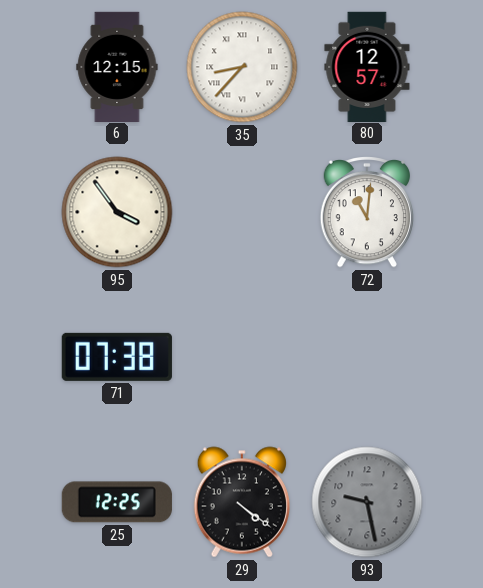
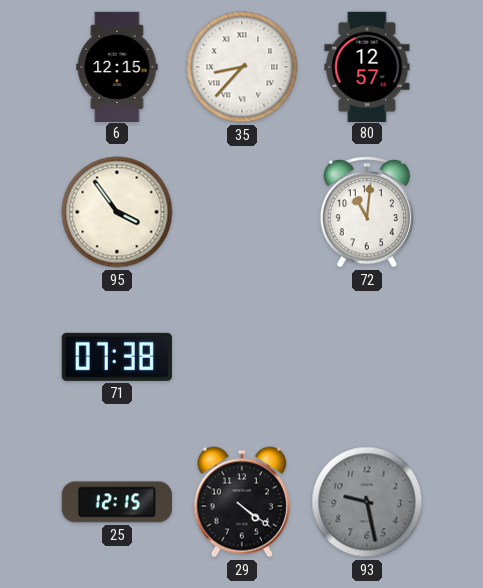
25: 12:25 -> 12:15
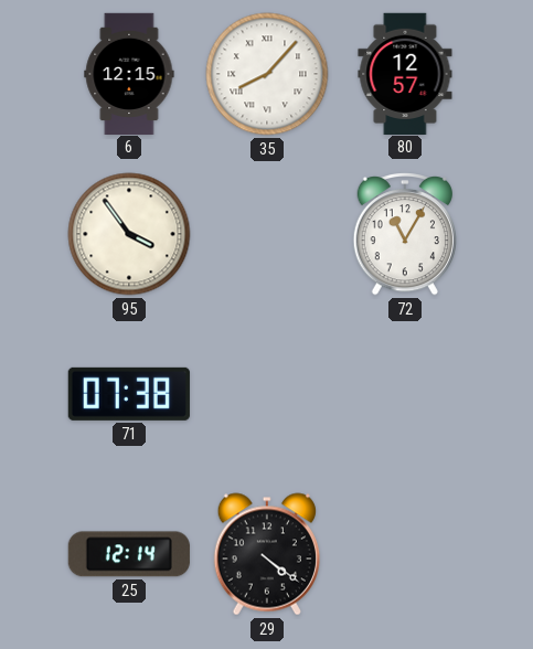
35: 8:37 -> 8:07
72: 11:01 -> 11:05
25: 12:15 -> 12:14
93: 9:28 -> none
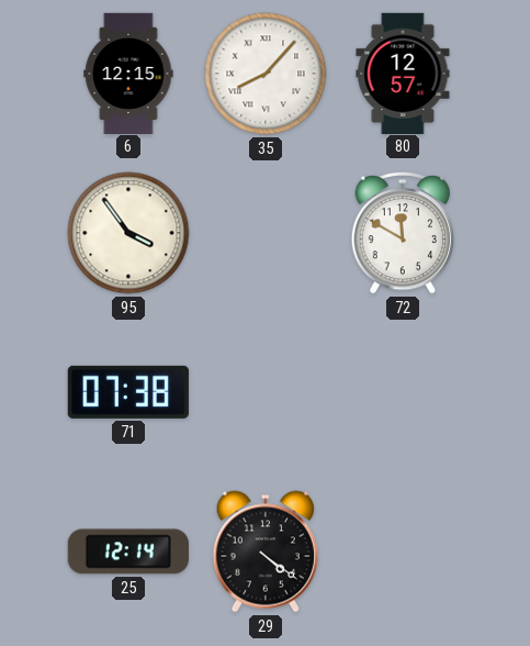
72: 11:05 -> 11:50
